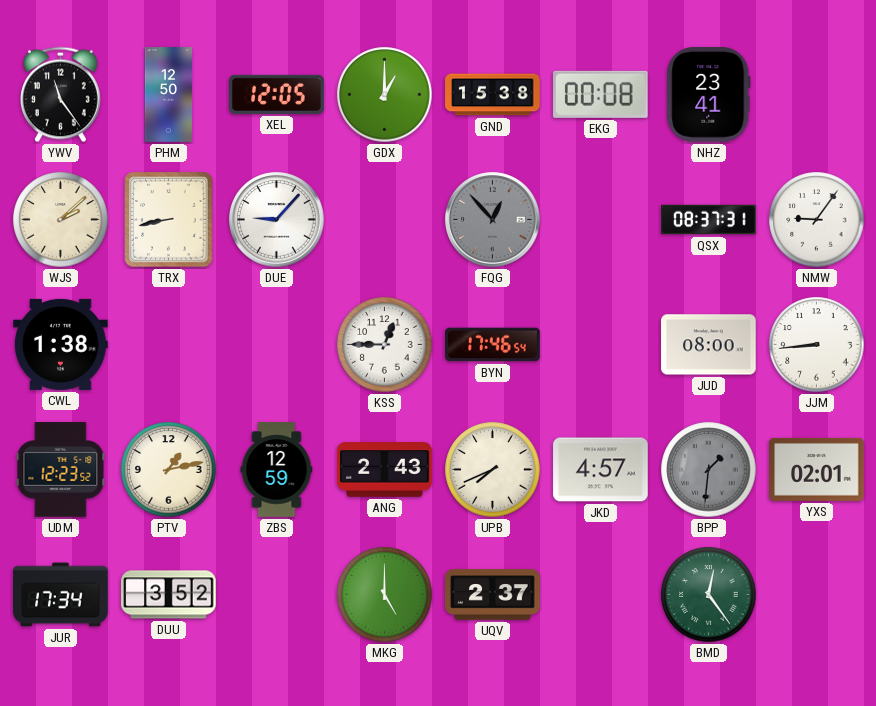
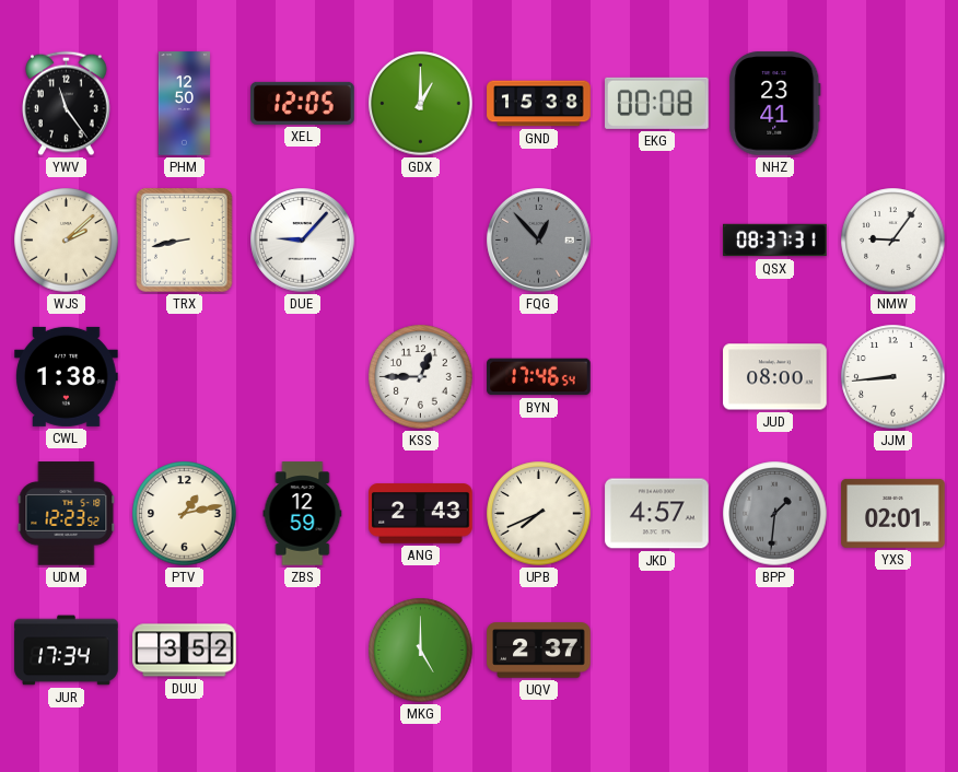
BMD: 12:24 -> none
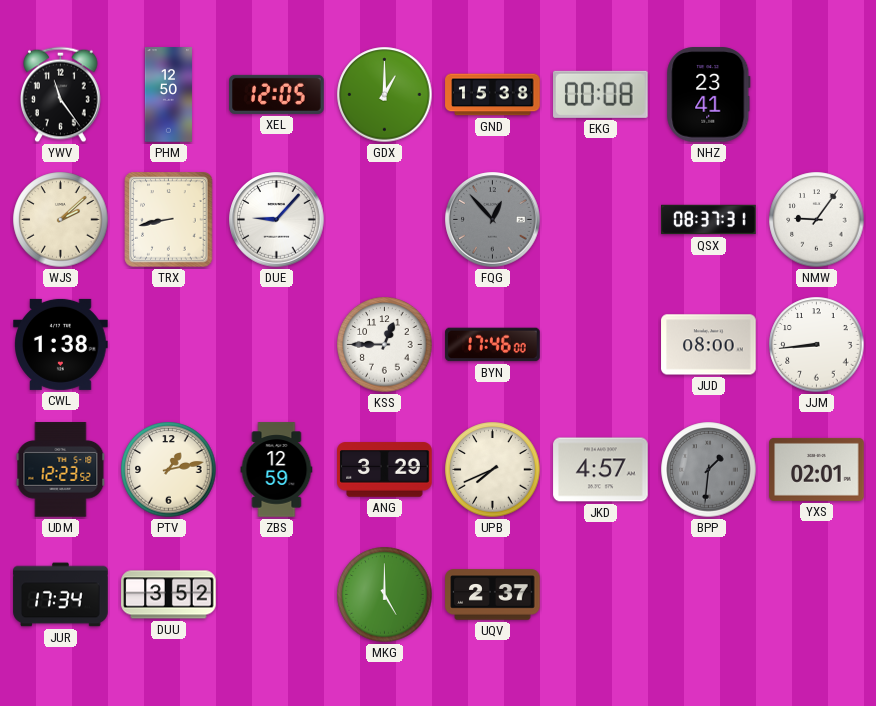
BYN: 17:46:54 -> 17:46:00
ANG: 2:43 -> 3:29
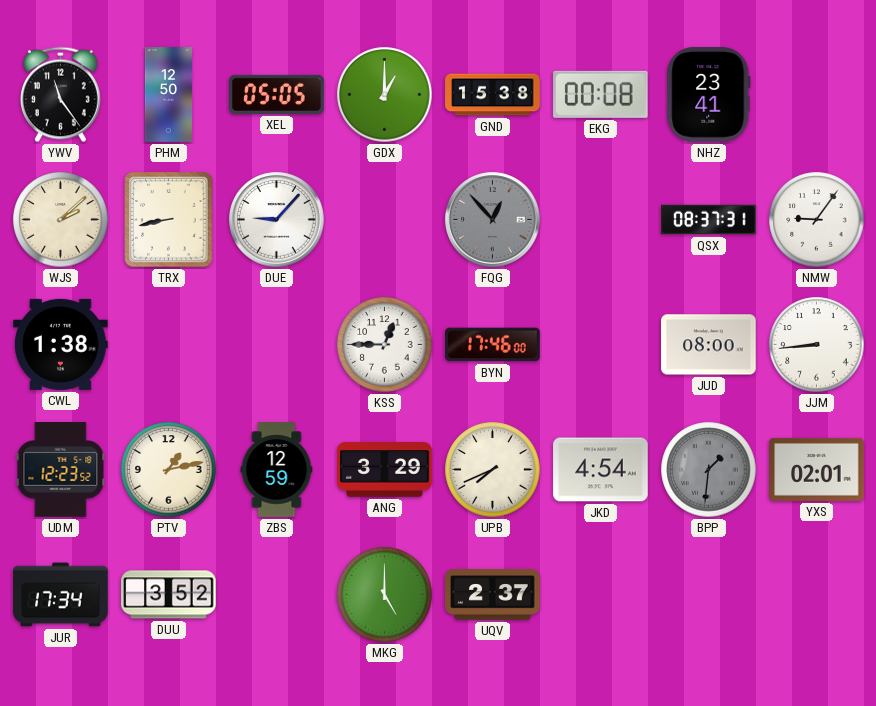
XEL: 12:05 -> 05:05
JKD: 4:57 -> 4:54
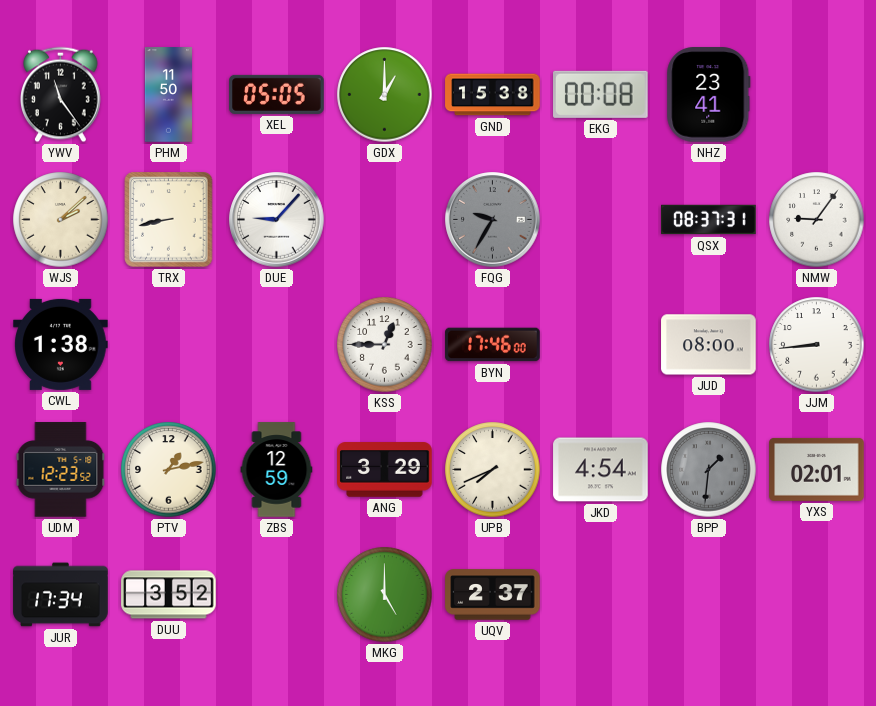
PHM: 12:50 -> 11:50
FQG: 12:53 -> 9:35
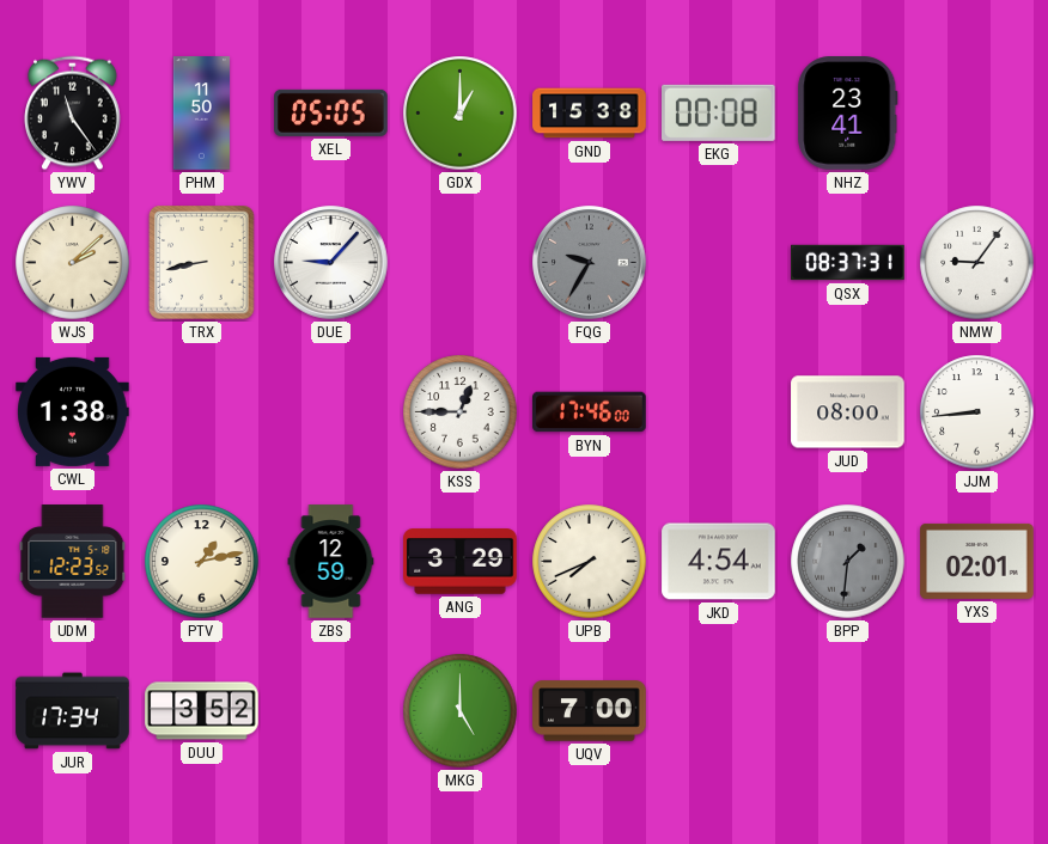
UQV: 2:37 -> 7:00
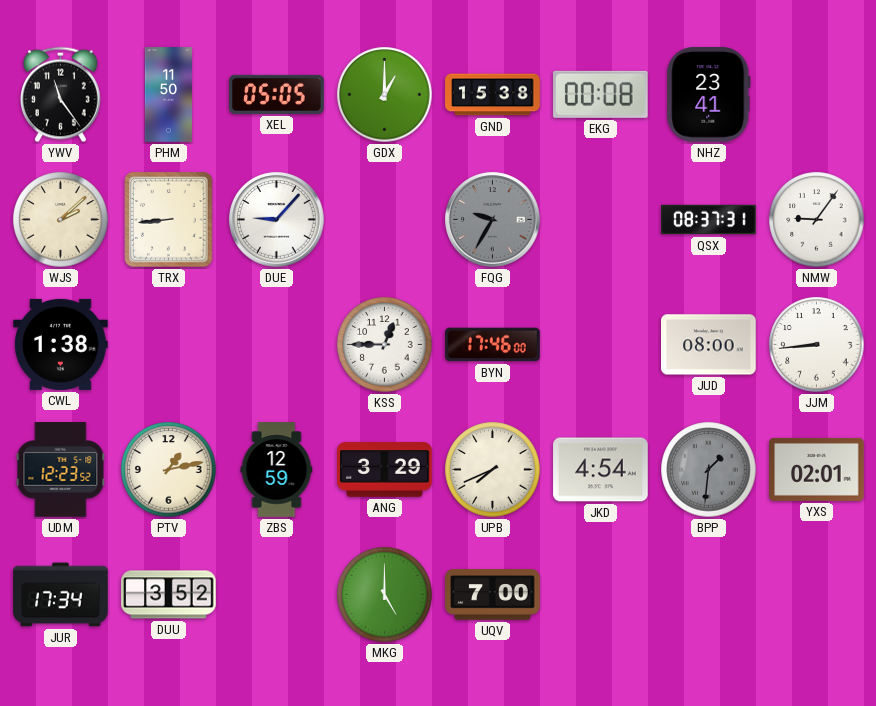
TRX: 8:43 -> 8:44
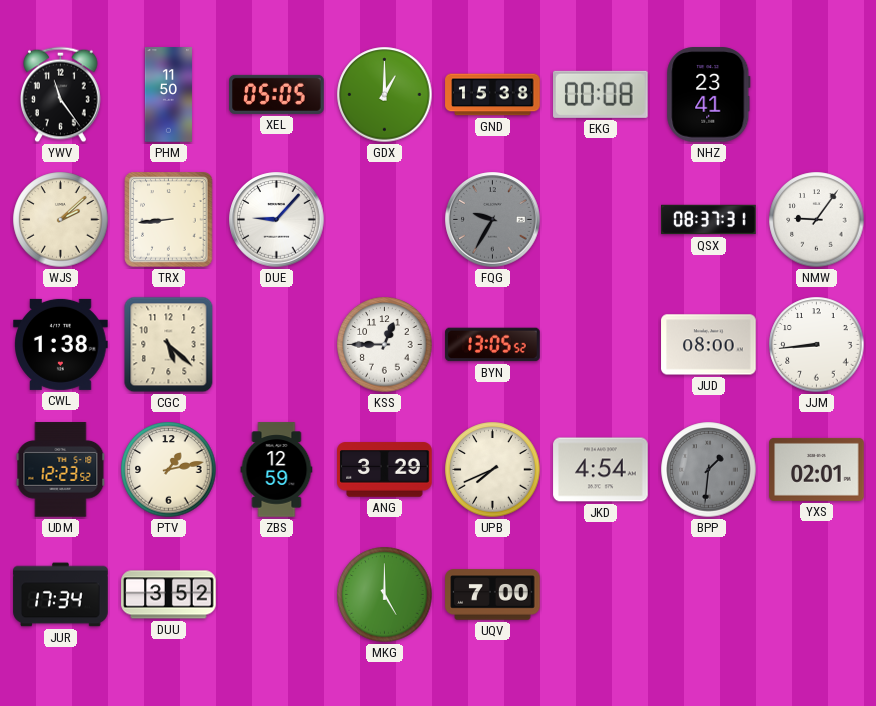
CGC: none -> 5:22
BYN: 17:46 -> 13:05
